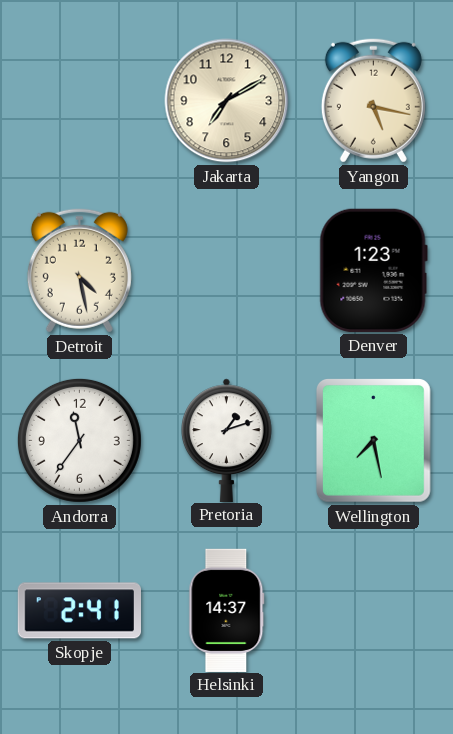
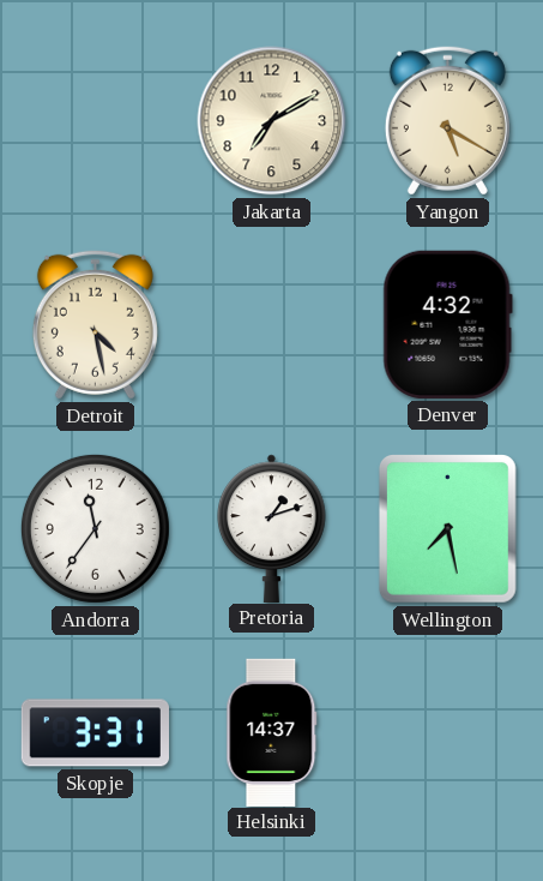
Yangon: 5:17 -> 5:20
Denver: 1:23 -> 4:32
Skopje: 2:41 -> 3:31
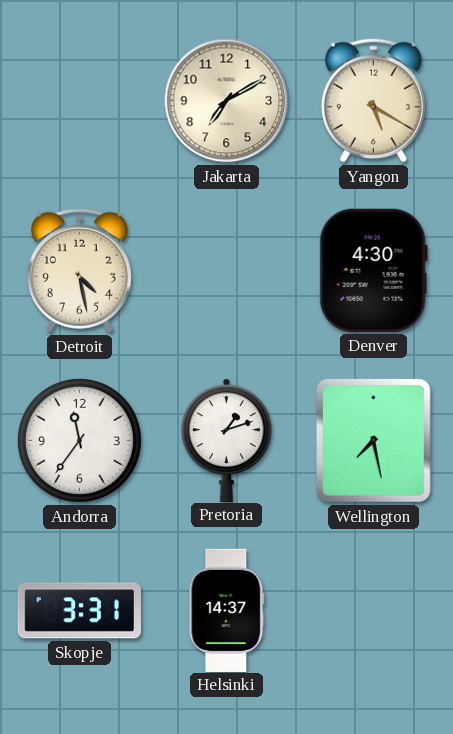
Denver: 4:32 -> 4:30
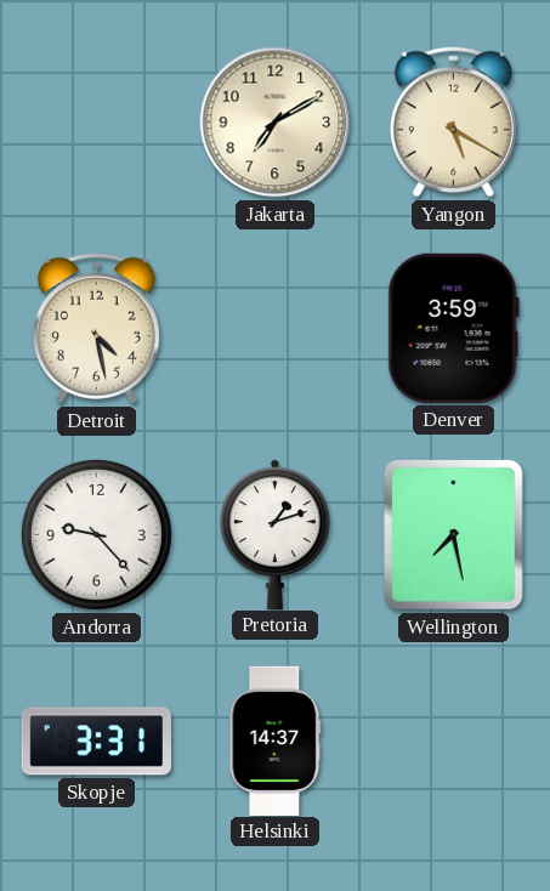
Denver: 4:30 -> 3:59
Andorra: 11:36 -> 9:23
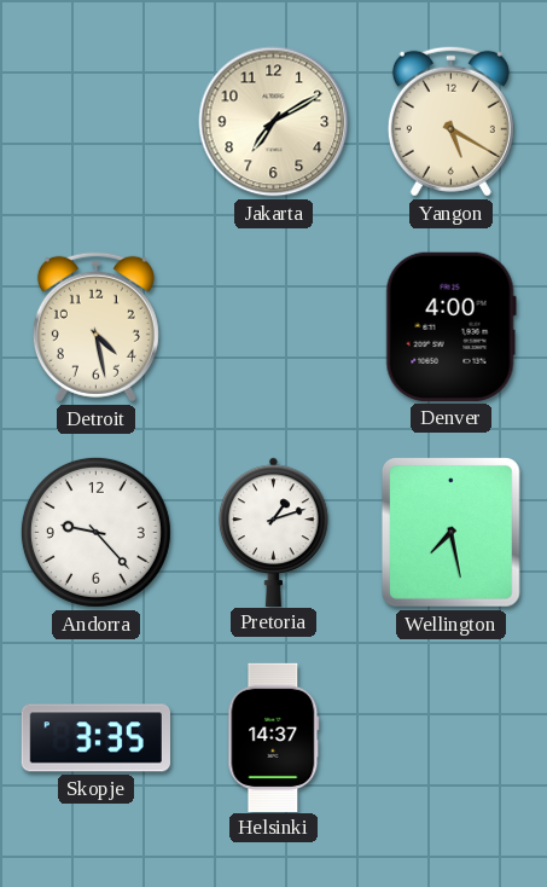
Denver: 3:59 -> 4:00
Skopje: 3:31 -> 3:35
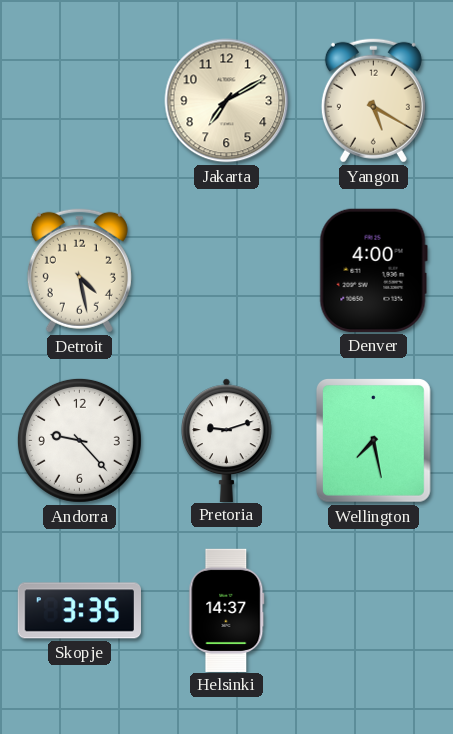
Pretoria: 1:12 -> 9:12
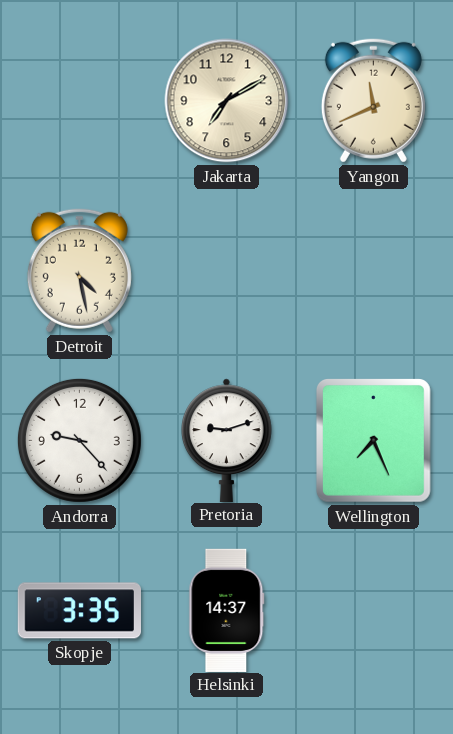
Yangon: 5:20 -> 11:41
Denver: 4:00 -> none
Wellington: 7:28 -> 7:26
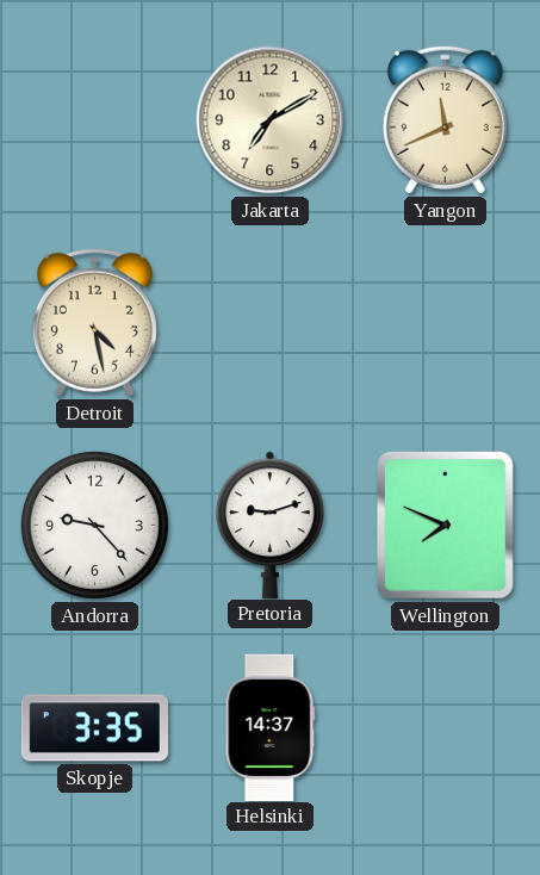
Wellington: 7:26 -> 7:49
